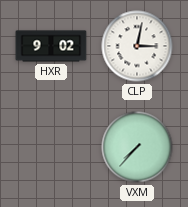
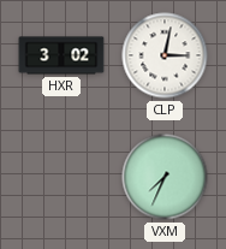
HXR: 9:02 -> 3:02
VXM: 7:37 -> 7:34
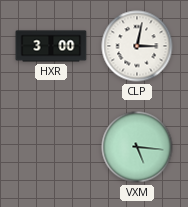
HXR: 3:02 -> 3:00
VXM: 7:34 -> 5:16
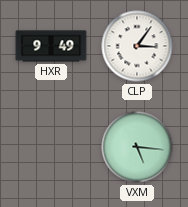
HXR: 3:00 -> 9:49
CLP: 3:02 -> 3:06
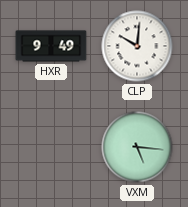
CLP: 3:06 -> 10:01
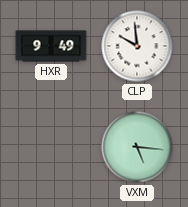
CLP: 10:01 -> 9:59
